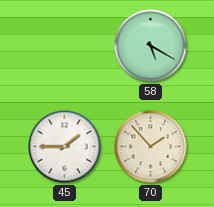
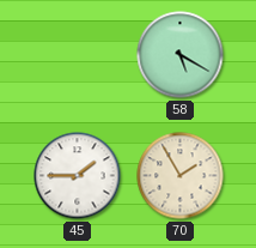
70: 1:53 -> 1:55
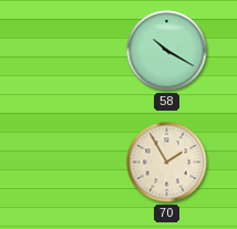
58: 5:20 -> 10:20
45: 1:45 -> none
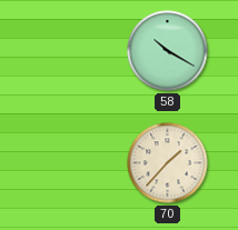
70: 1:55 -> 1:37
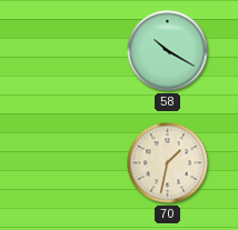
70: 1:37 -> 1:32
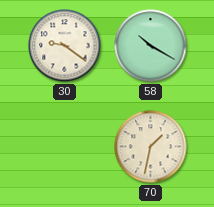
30: none -> 9:21
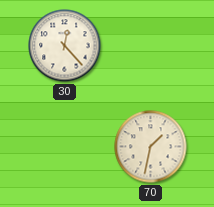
30: 9:21 -> 12:23
58: 10:20 -> none
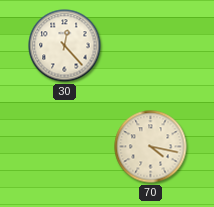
70: 1:32 -> 4:17
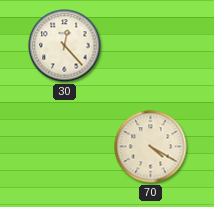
70: 4:17 -> 4:20
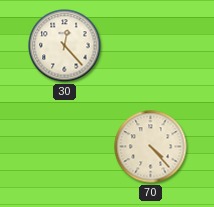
70: 4:20 -> 4:23
